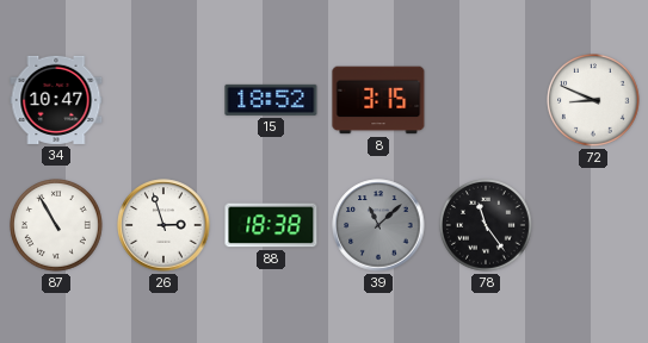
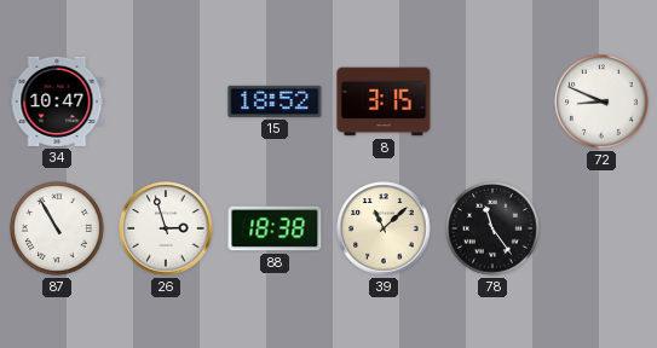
39 dial: grey -> cream
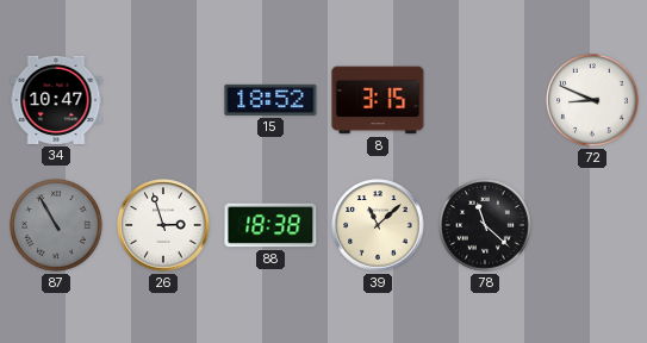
87 dial: white -> grey
78: 11:24 -> 11:22
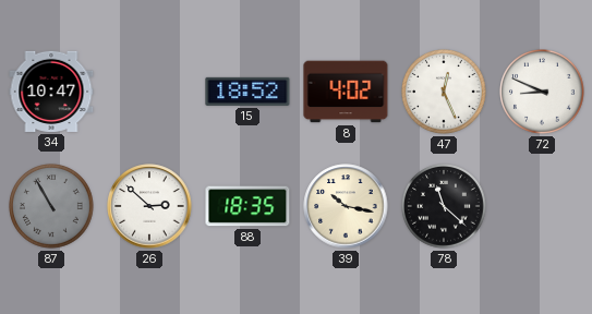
8: 3:15 -> 4:02
47: none -> 12:26
26: 2:57 -> 2:52
88: 18:38 -> 18:35
39: 11:08 -> 10:17
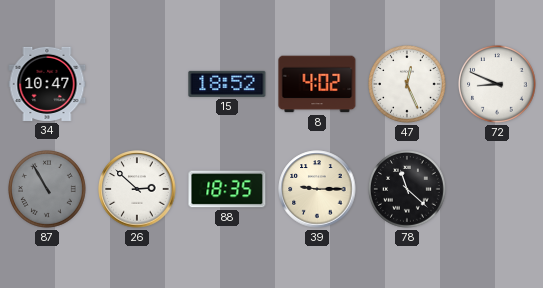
39: 10:17 -> 9:15
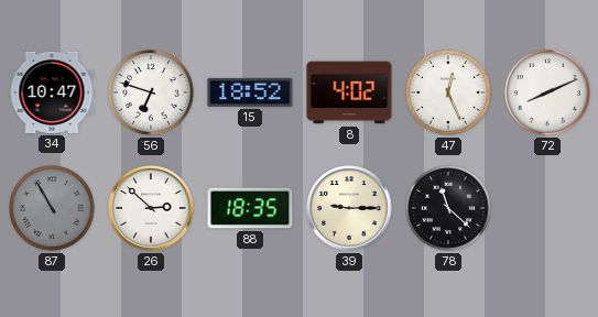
56: none -> 6:48
72: 8:49 -> 8:11
